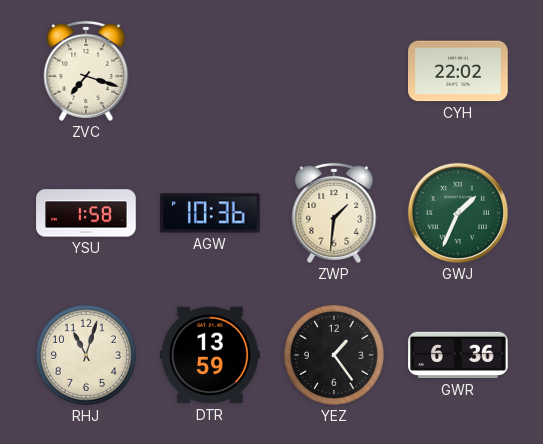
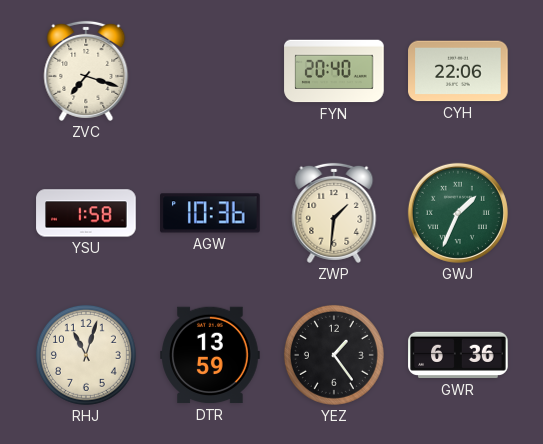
FYN: none -> 20:40
CYH: 22:02 -> 22:06
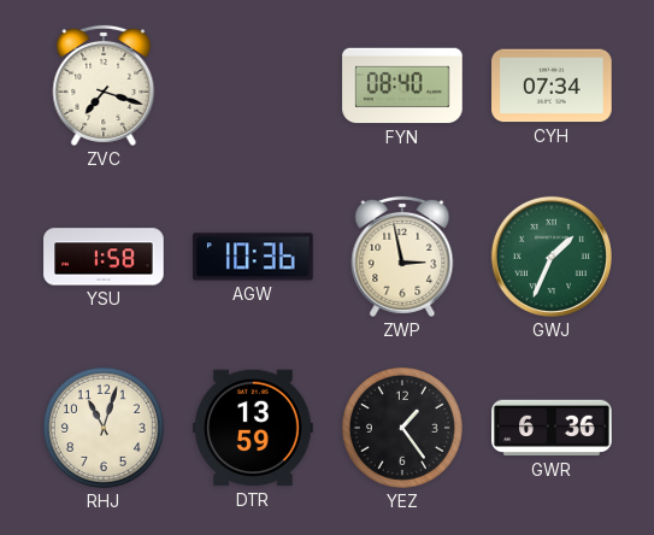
FYN: 20:40 -> 08:40
CYH: 22:06 -> 07:34
ZWP: 1:31 -> 2:58
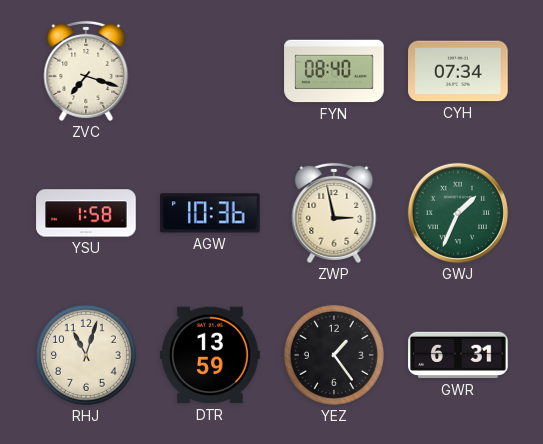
GWR: 6:36 -> 6:31
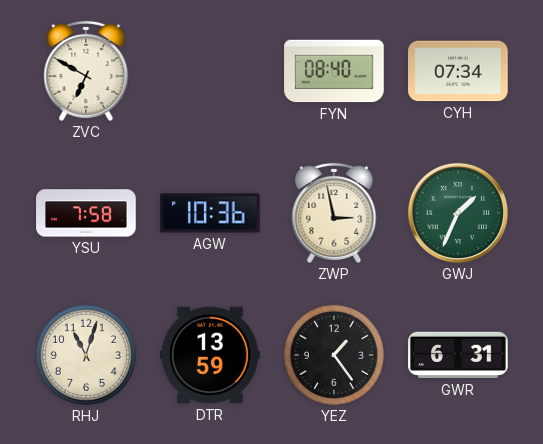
ZVC: 7:18 -> 6:50
YSU: 1:58 -> 7:58
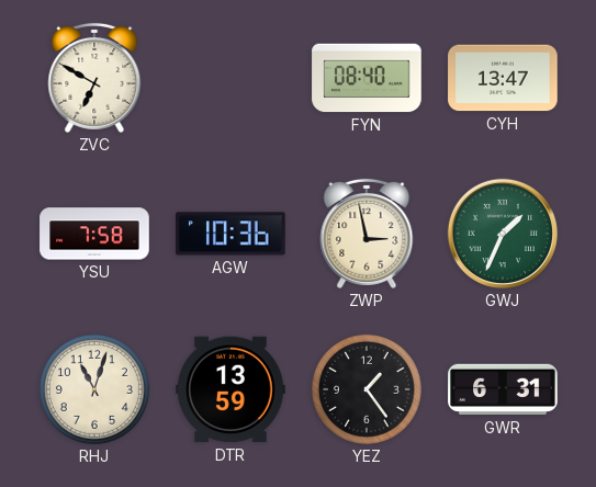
CYH: 07:34 -> 13:47
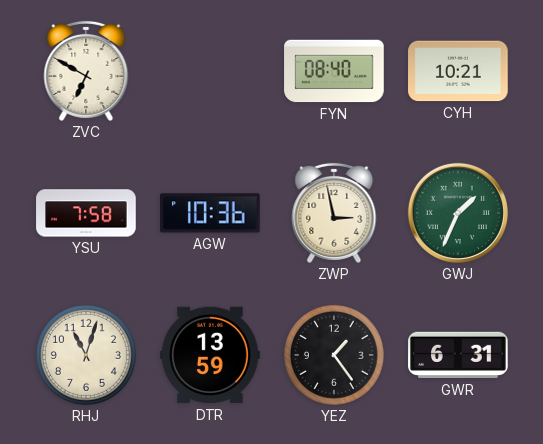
CYH: 13:47 -> 10:21
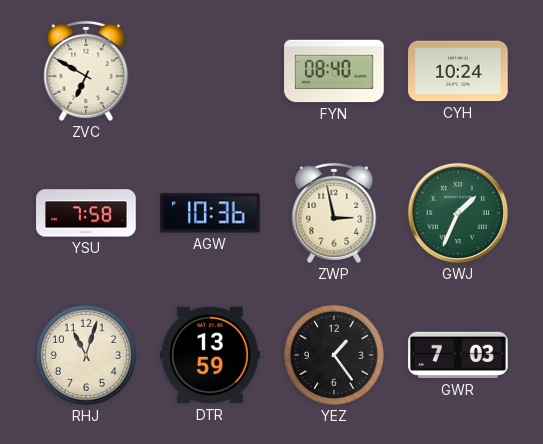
CYH: 10:21 -> 10:24
GWR: 6:31 -> 7:03
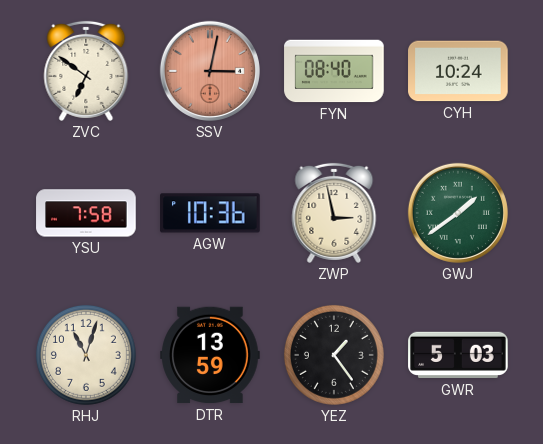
ZVC: 6:50 -> 6:51
SSV: none -> 3:02
GWJ: 1:34 -> 1:39
GWR: 7:03 -> 5:03
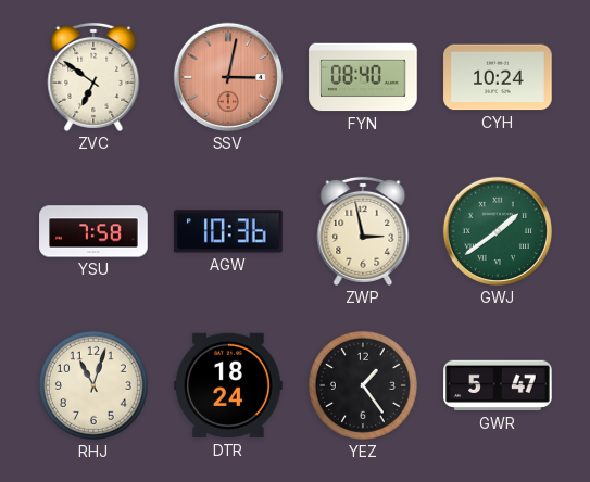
DTR: 13:59 -> 18:24
GWR: 5:03 -> 5:47
